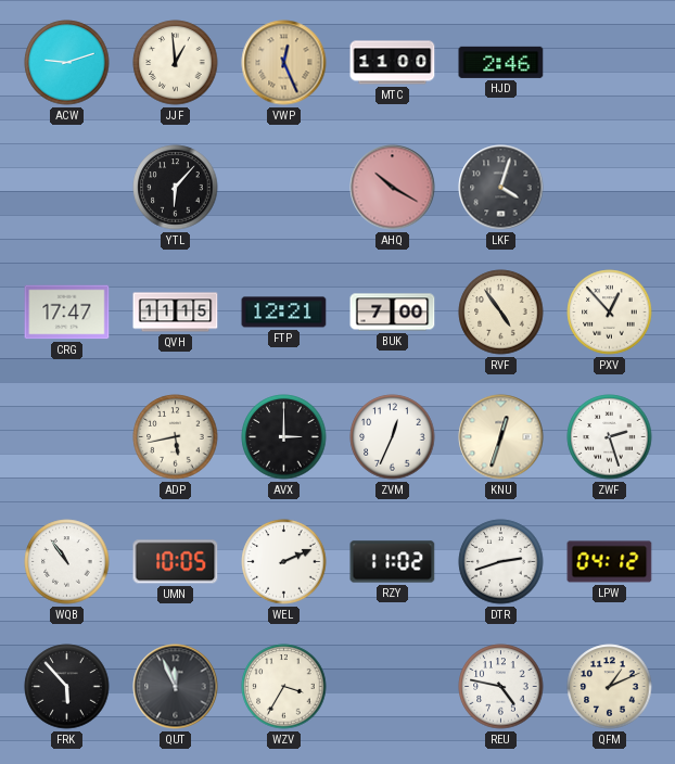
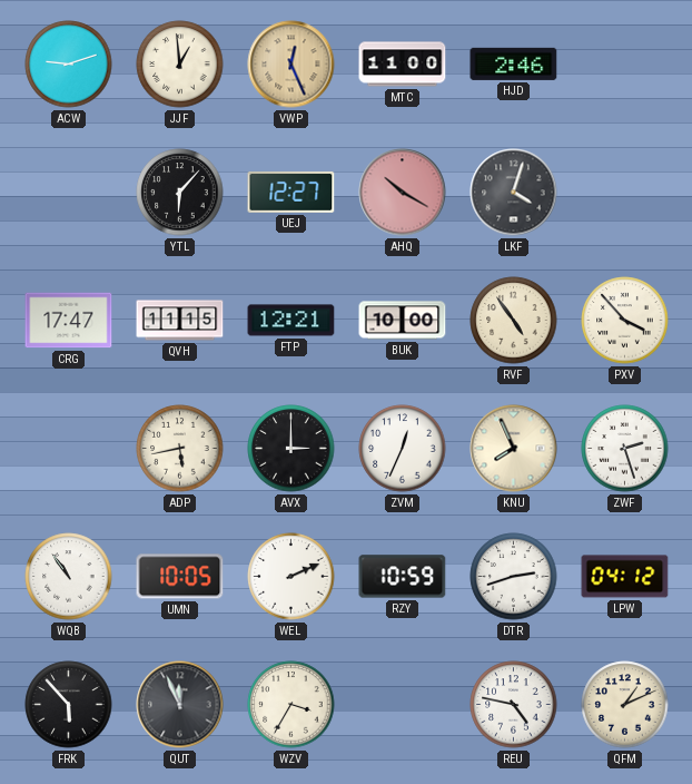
UEJ: none -> 12:27
BUK: 7:00 -> 10:00
PXV: 12:53 -> 3:53
KNU: 12:33 -> 7:56
RZY: 11:02 -> 10:59
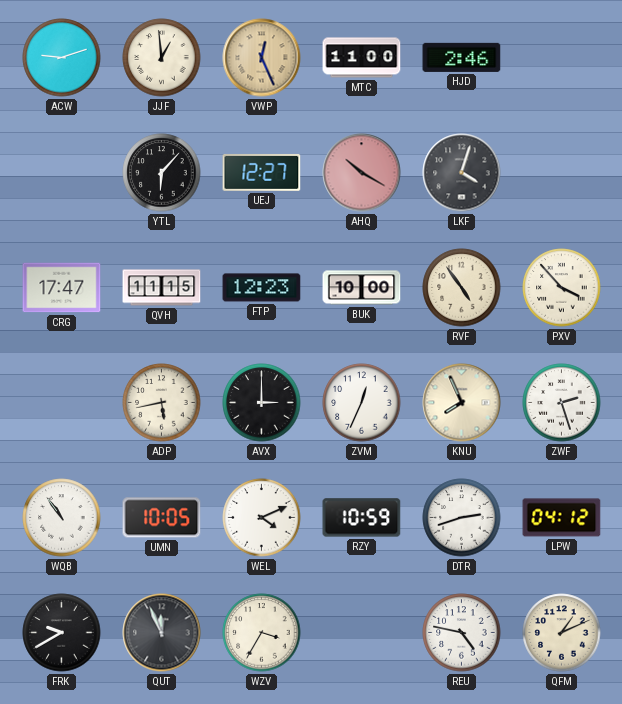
FTP: 12:21 -> 12:23
WEL: 2:11 -> 4:11
FRK: 5:53 -> 9:40
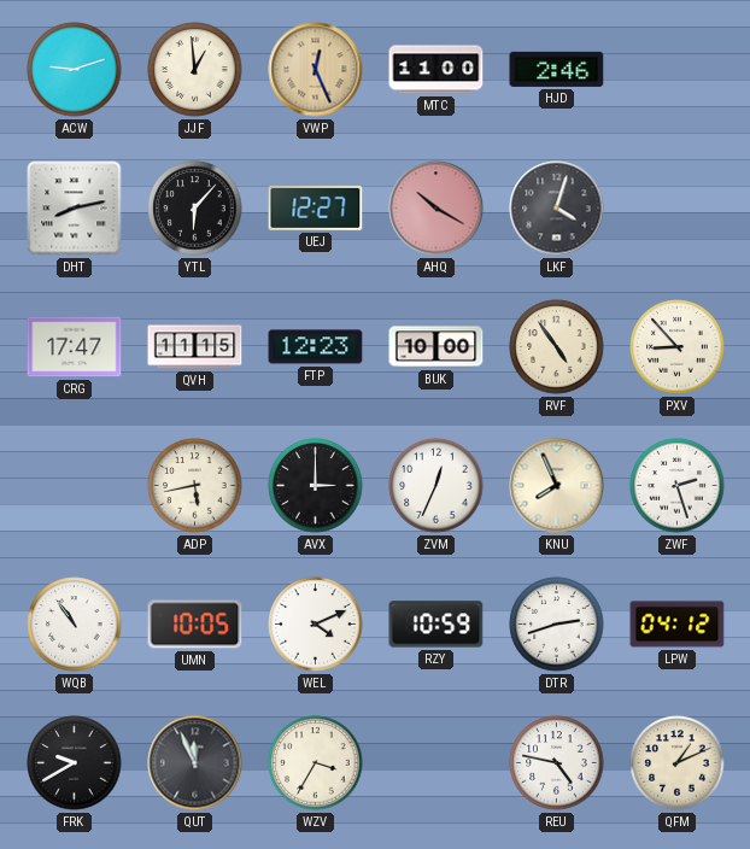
DHT: none -> 8:13
PXV: 3:53 -> 8:53
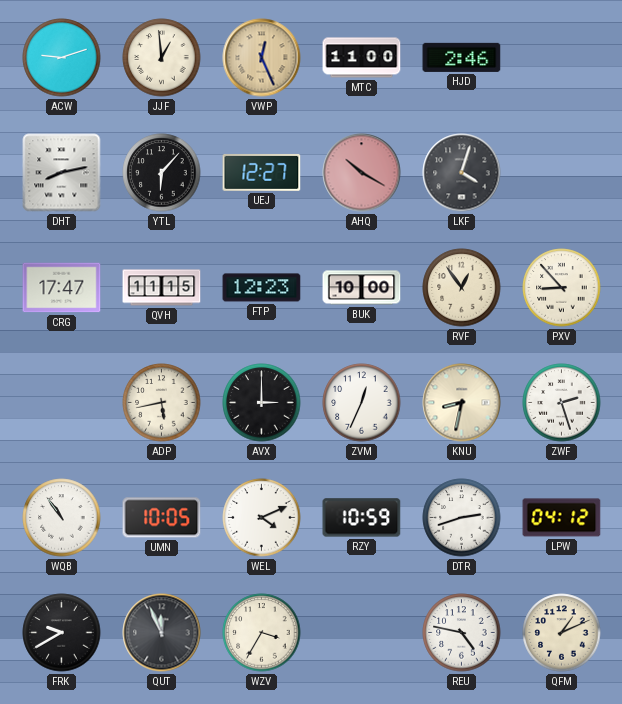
RVF: 4:54 -> 12:54
KNU: 7:56 -> 8:32
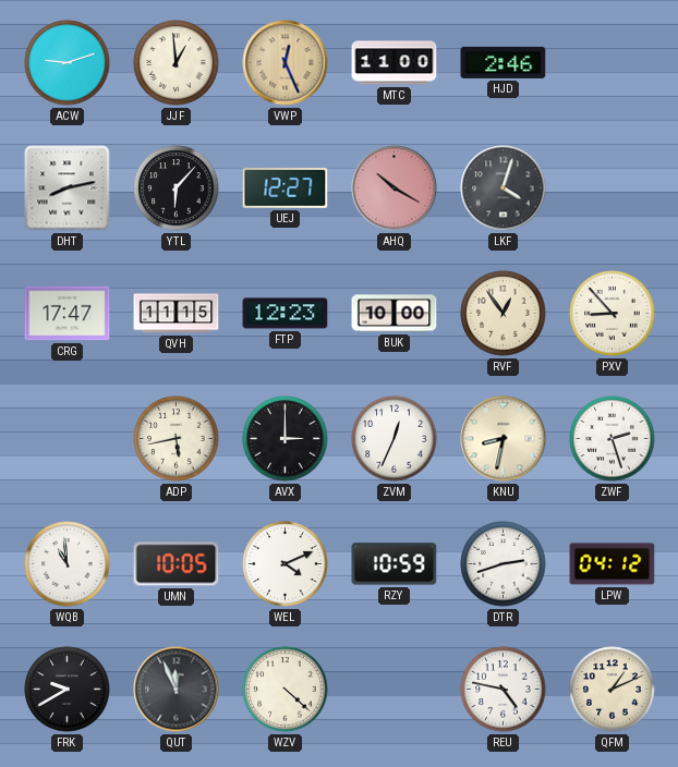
WQB: 10:54 -> 10:59
WZV: 3:35 -> 4:22
